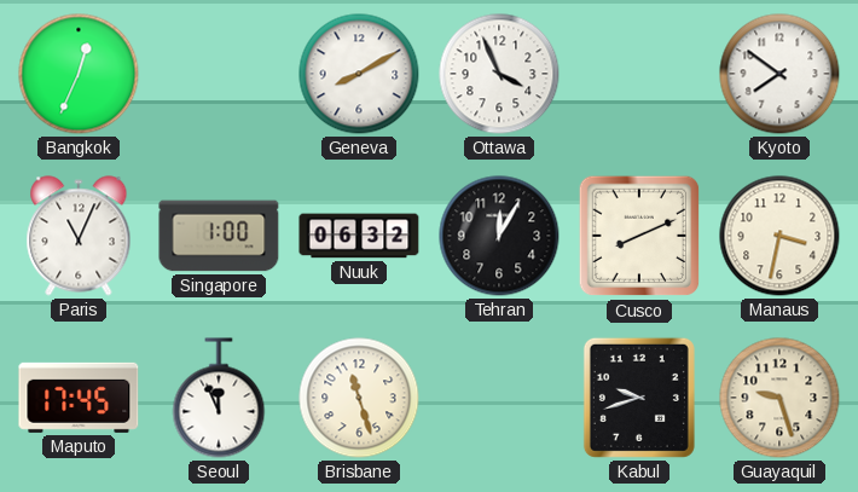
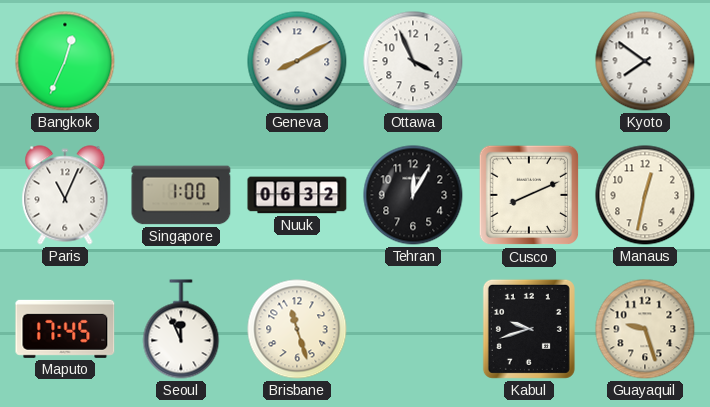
Manaus: 3:32 -> 12:32
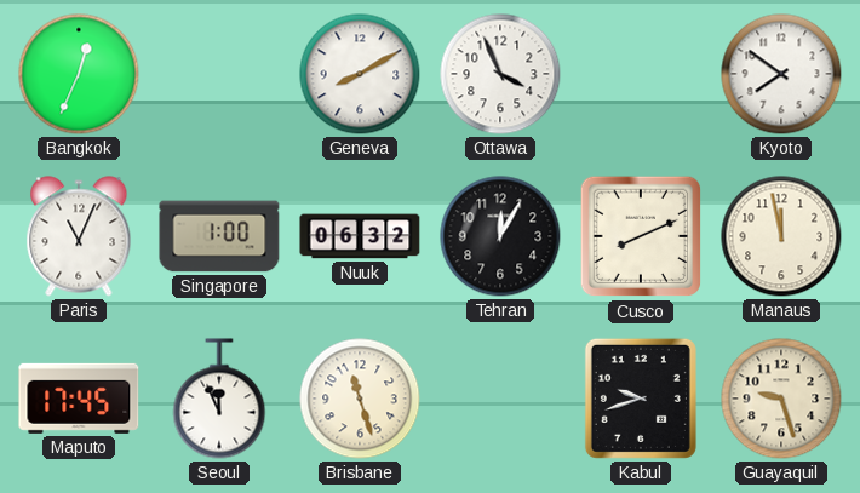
Manaus: 12:32 -> 11:58
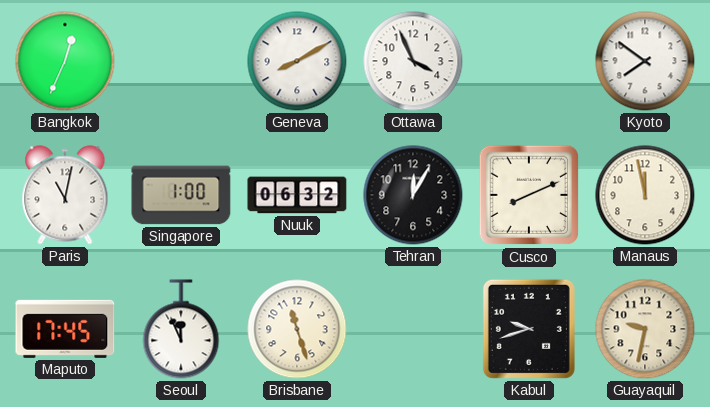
Paris: 11:04 -> 11:02
Guayaquil: 9:27 -> 9:32
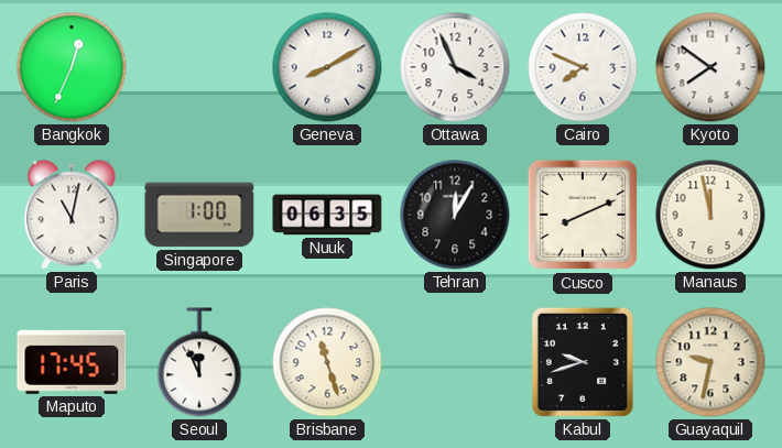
Cairo: none -> 7:49
Nuuk: 06:32 -> 06:35
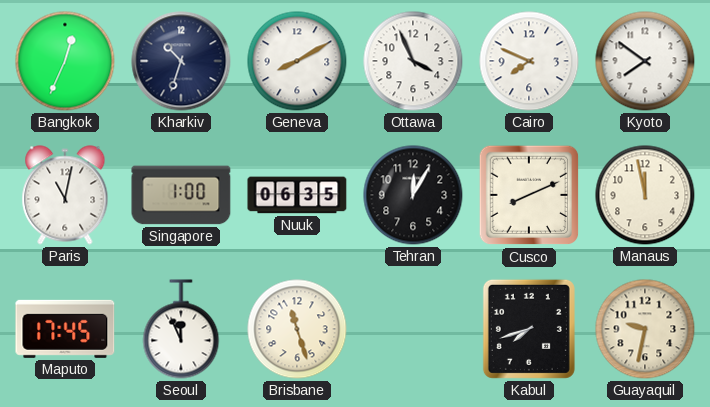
Kharkiv: none -> 10:33
Kabul: 9:42 -> 7:42
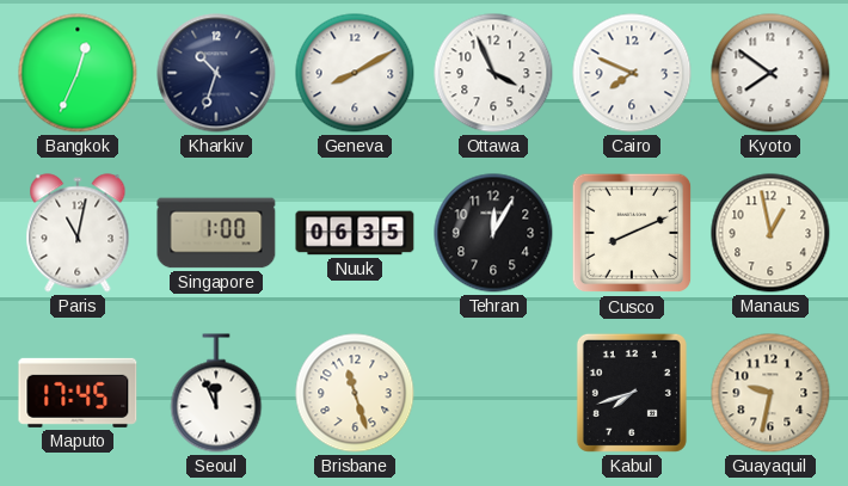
Manaus: 11:58 -> 12:58
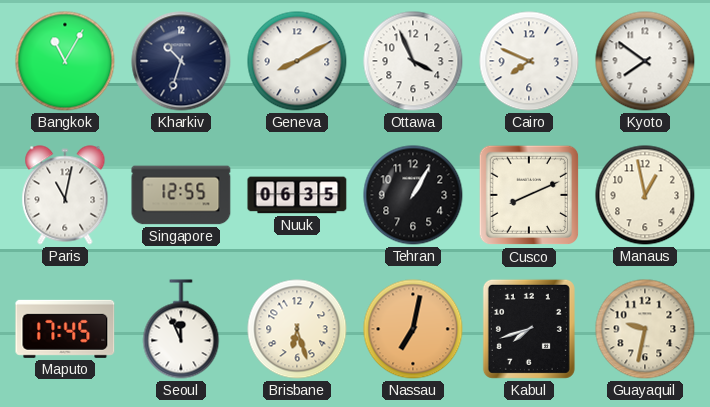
Bangkok: 12:34 -> 11:05
Singapore: 1:00 -> 12:55
Tehran: 12:05 -> 1:05
Brisbane: 11:27 -> 6:27
Nassau: none -> 7:02
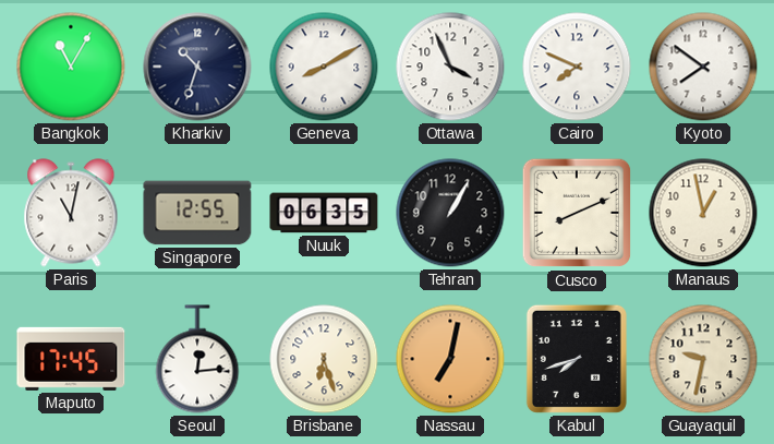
Seoul: 11:56 -> 12:14
